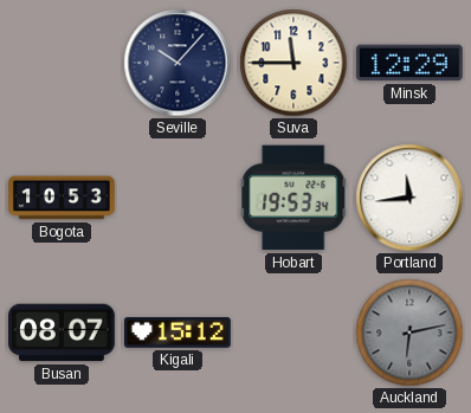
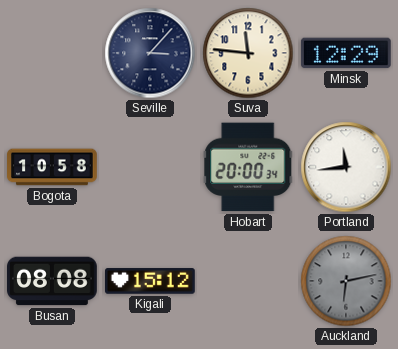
Seville: 10:07 -> 3:07
Suva: 11:45 -> 11:46
Bogota: 10:53 -> 10:58
Hobart: 19:53 -> 20:00
Busan: 08:07 -> 08:08
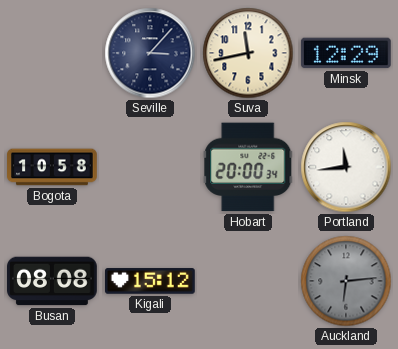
Suva: 11:46 -> 11:43
Auckland: 6:13 -> 6:14
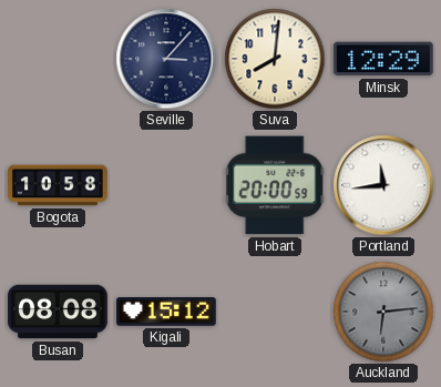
Suva: 11:43 -> 8:01
Hobart: 20:00:34 -> 20:00:59
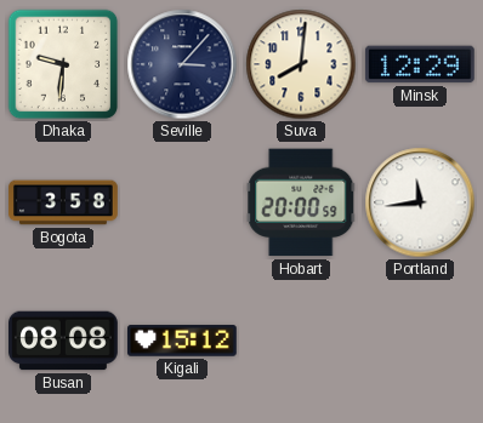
Dhaka: none -> 9:31
Bogota: 10:58 -> 3:58
Auckland: 6:14 -> none
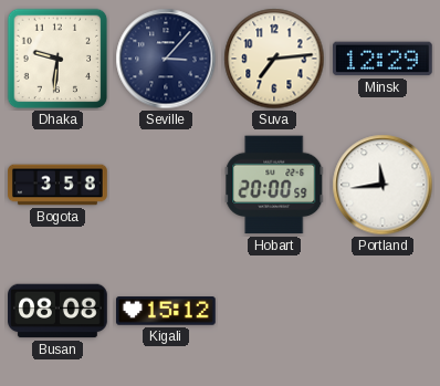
Suva: 8:01 -> 7:14
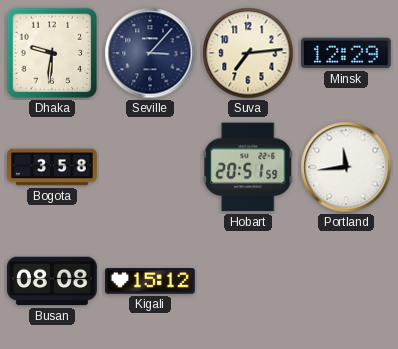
Hobart: 20:00 -> 20:51
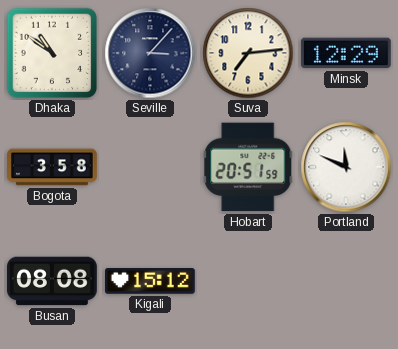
Dhaka: 9:31 -> 10:51
Portland: 11:44 -> 11:49
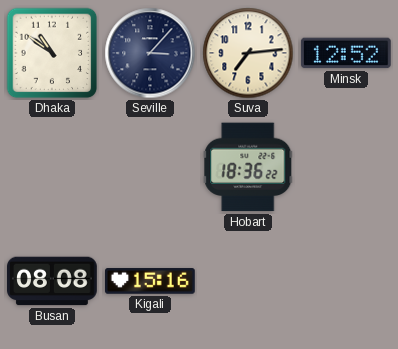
Minsk: 12:29 -> 12:52
Bogota: 3:58 -> none
Hobart: 20:51 -> 18:36
Portland: 11:49 -> none
Kigali: 15:12 -> 15:16
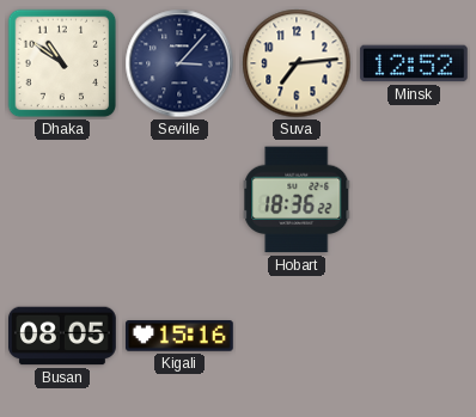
Busan: 08:08 -> 08:05
